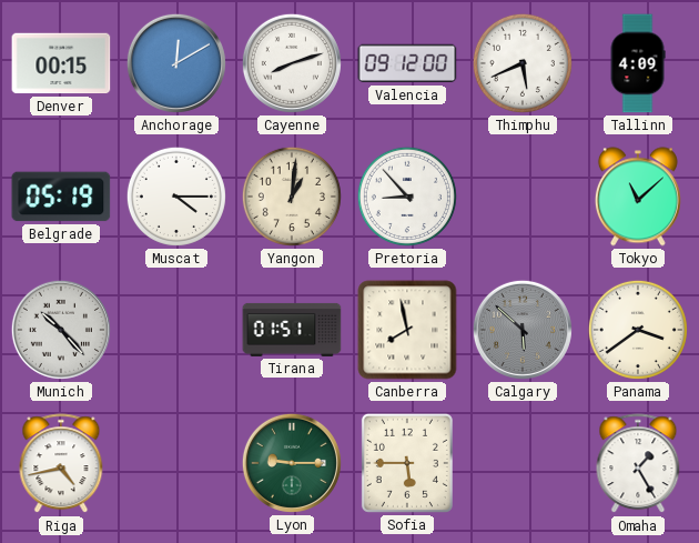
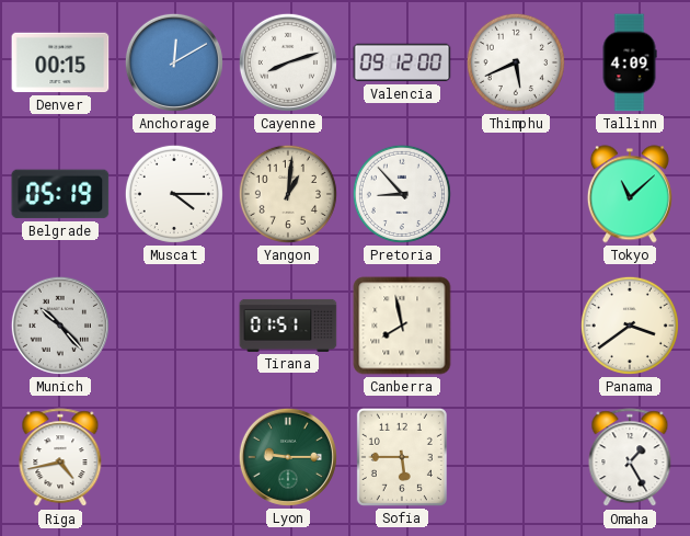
Calgary: 5:52 -> none
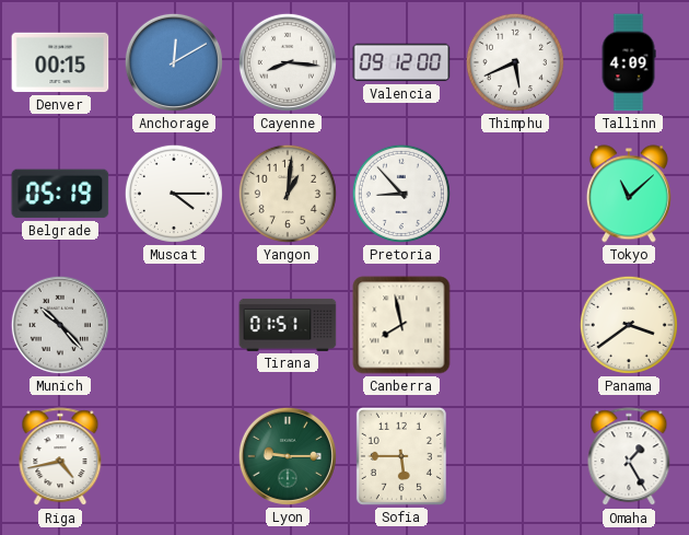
Cayenne: 8:12 -> 8:16
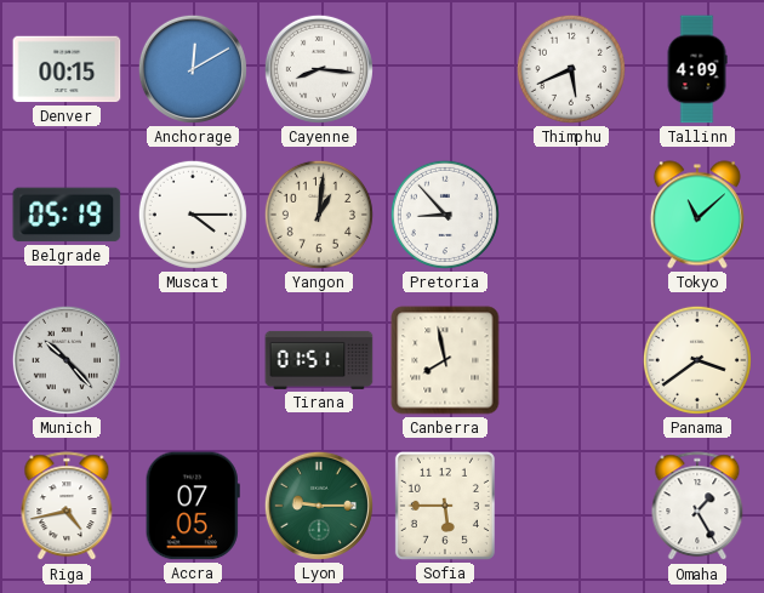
Valencia: 09:12 -> none
Accra: none -> 07:05
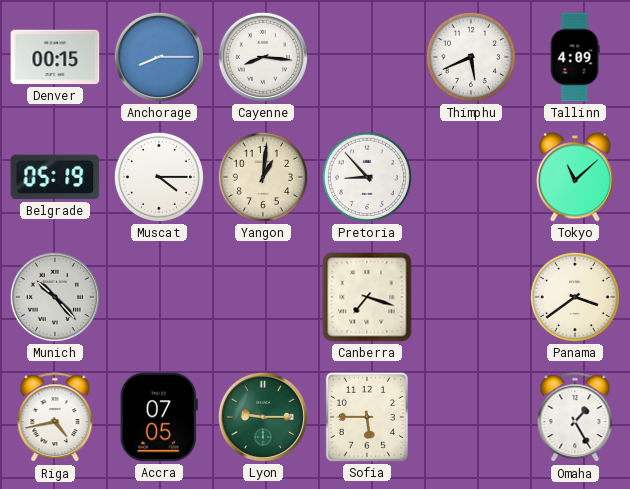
Anchorage: 12:10 -> 8:15
Tirana: 01:51 -> none
Canberra: 7:58 -> 7:18
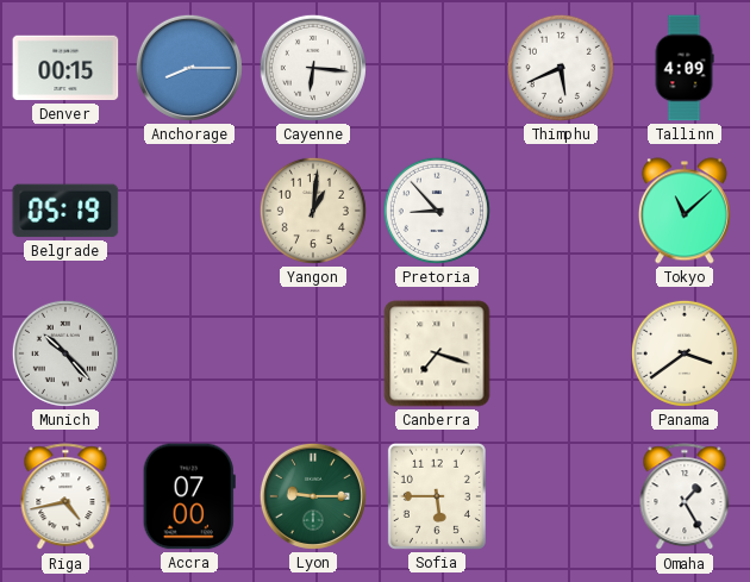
Cayenne: 8:16 -> 6:16
Muscat: 4:15 -> none
Accra: 07:05 -> 07:00
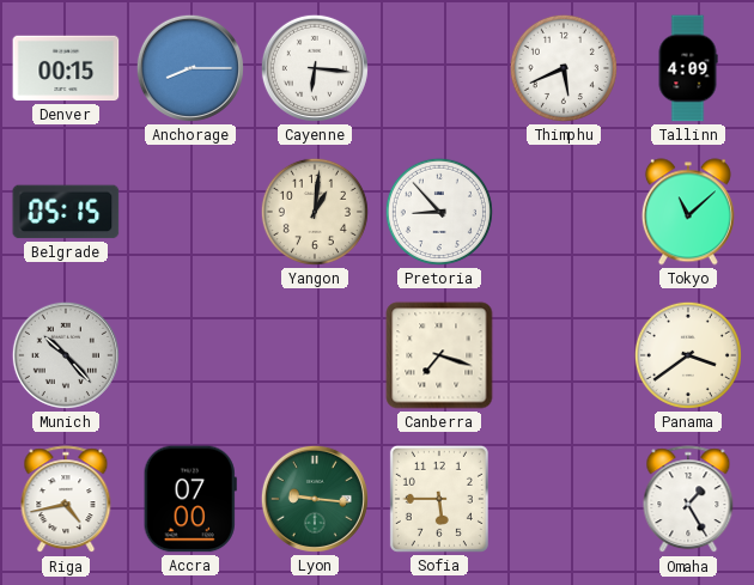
Belgrade: 05:19 -> 05:15
Lyon: 9:15 -> 9:16
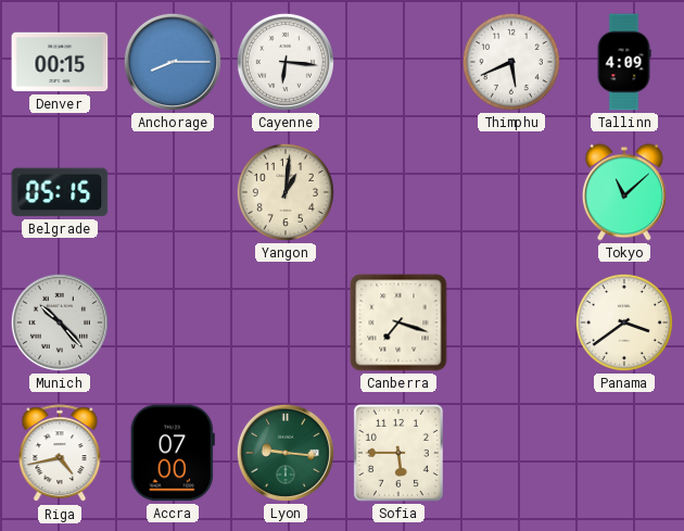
Pretoria: 8:53 -> none
Omaha: 1:25 -> none
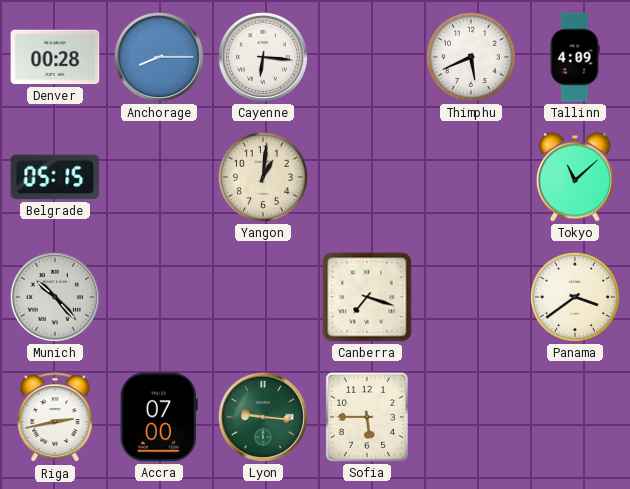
Denver: 00:15 -> 00:28
Riga: 4:43 -> 2:43
